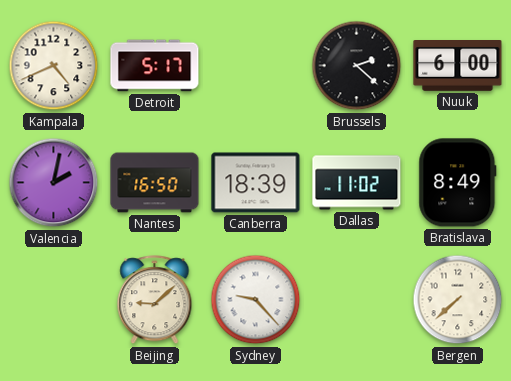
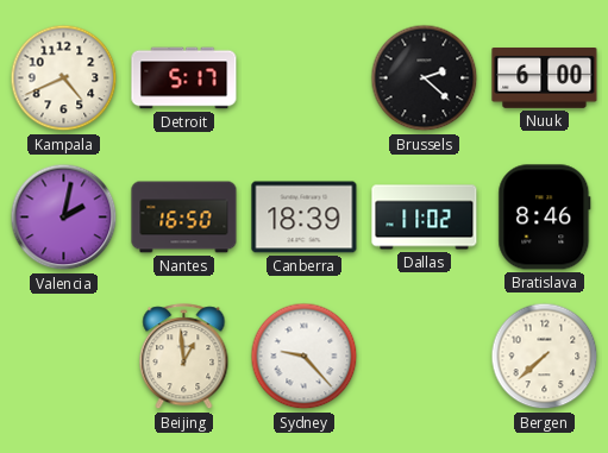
Bratislava: 8:49 -> 8:46
Beijing: 9:08 -> 12:59
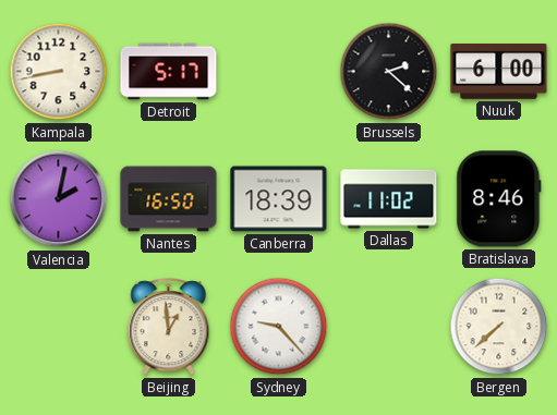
Kampala: 4:41 -> 8:43
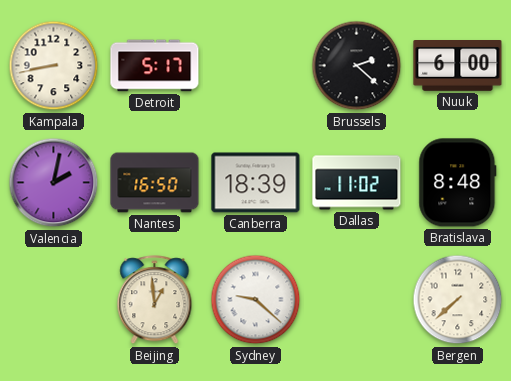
Bratislava: 8:46 -> 8:48
Sydney: 9:23 -> 9:22
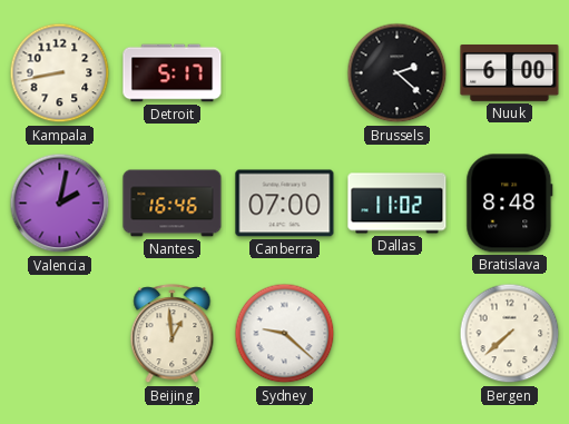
Nantes: 16:50 -> 16:46
Canberra: 18:39 -> 07:00
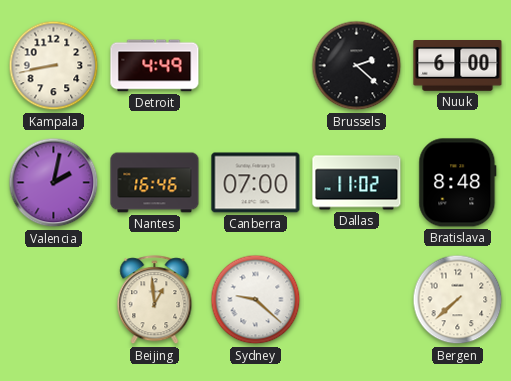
Detroit: 5:17 -> 4:49
